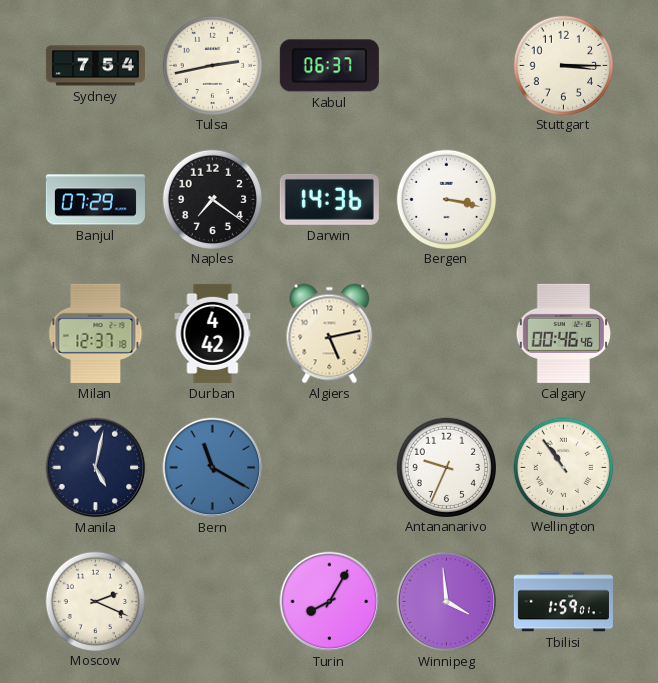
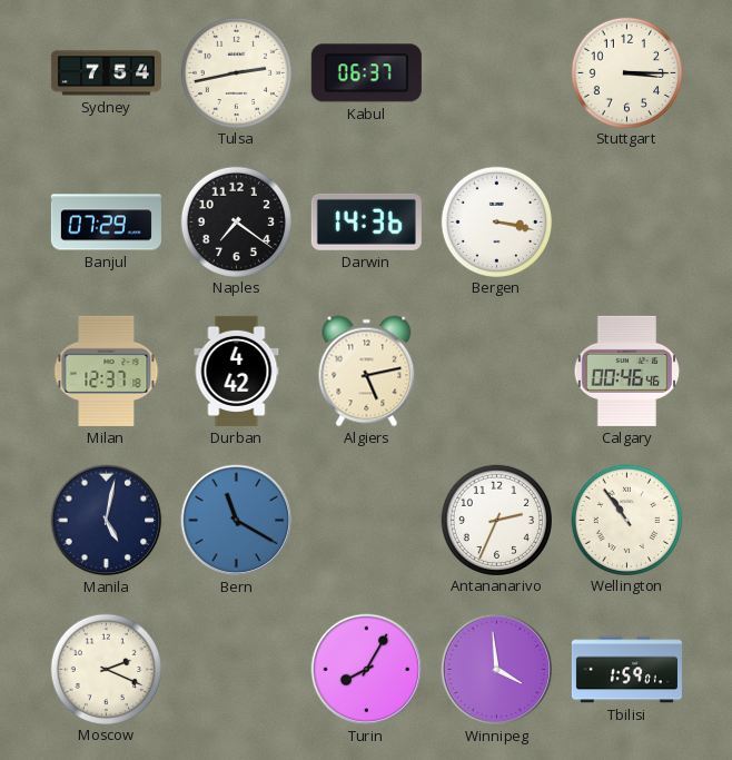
Antananarivo: 9:34 -> 2:34
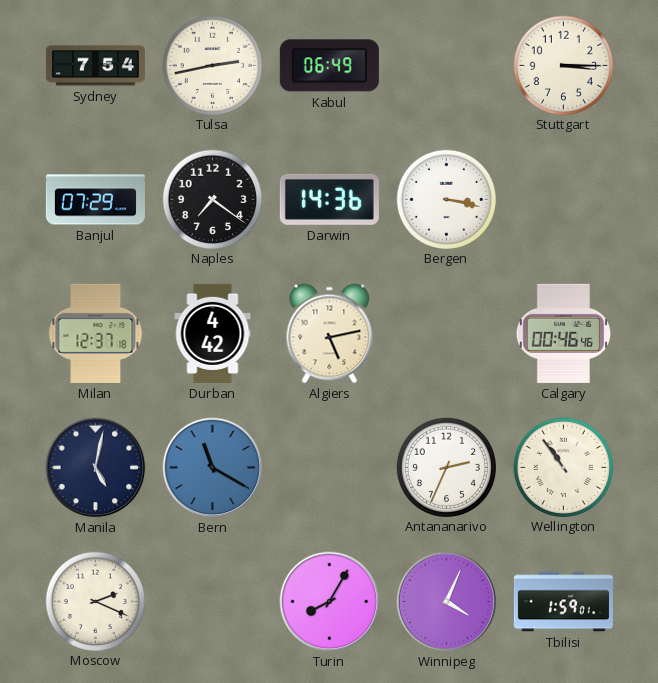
Kabul: 06:37 -> 06:49
Winnipeg: 3:59 -> 4:04
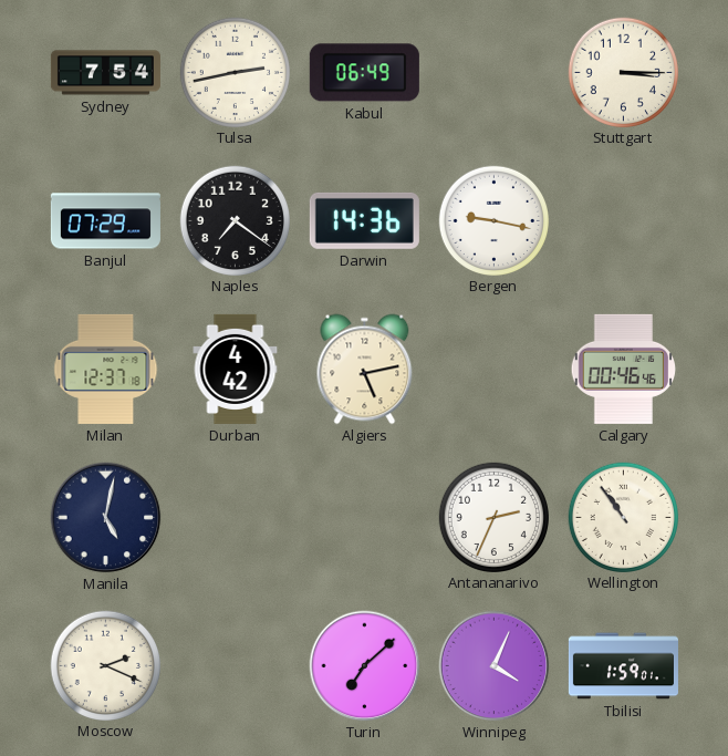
Bergen: 3:17 -> 9:17
Bern: 11:20 -> none
Turin: 8:05 -> 7:08
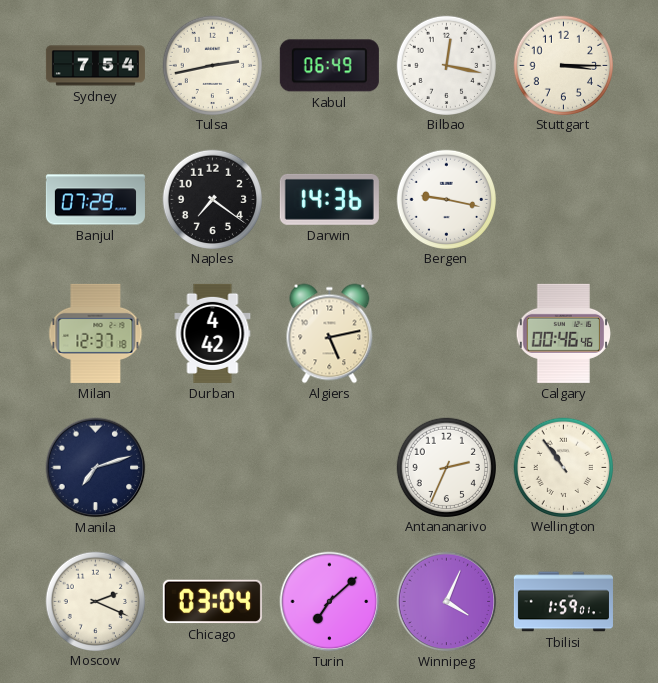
Bilbao: none -> 12:17
Manila: 5:02 -> 7:12
Chicago: none -> 03:04
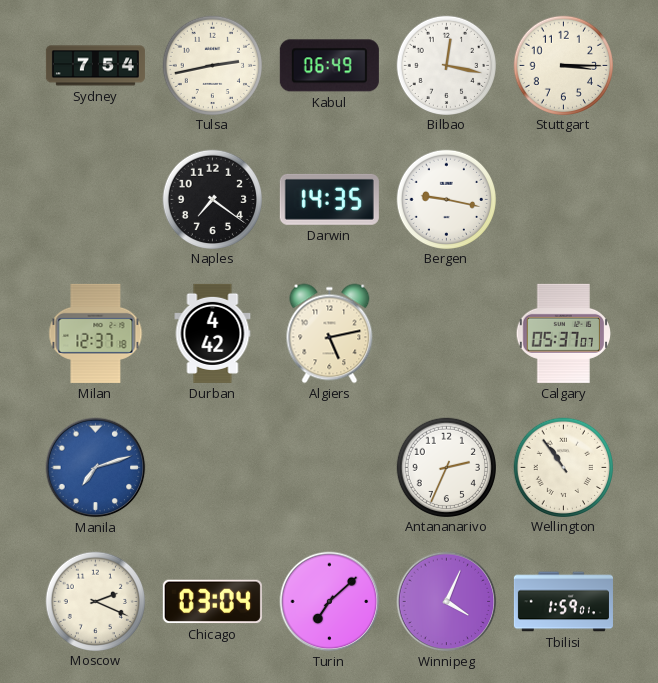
Banjul: 07:29 -> none
Darwin: 14:36 -> 14:35
Calgary: 00:46 -> 05:37
Manila dial: navy -> blue
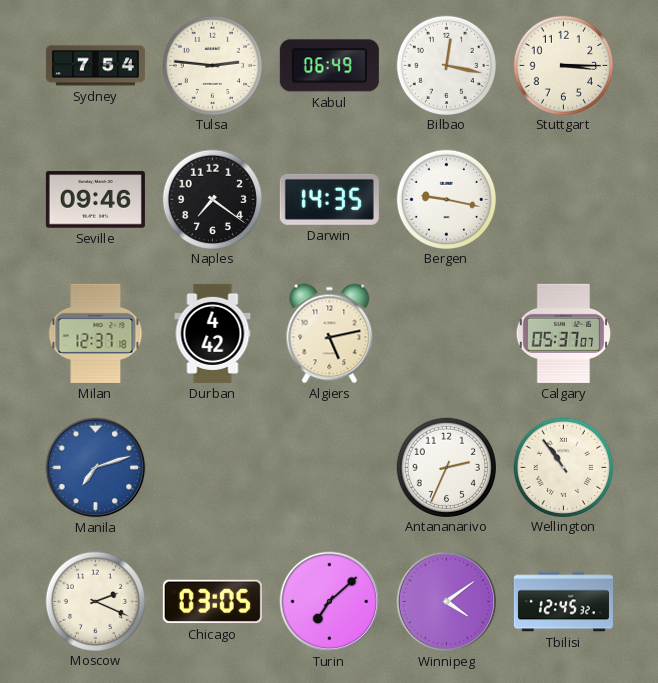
Tulsa: 2:43 -> 2:46
Seville: none -> 09:46
Chicago: 03:04 -> 03:05
Winnipeg: 4:04 -> 4:09
Tbilisi: 1:59 -> 12:45
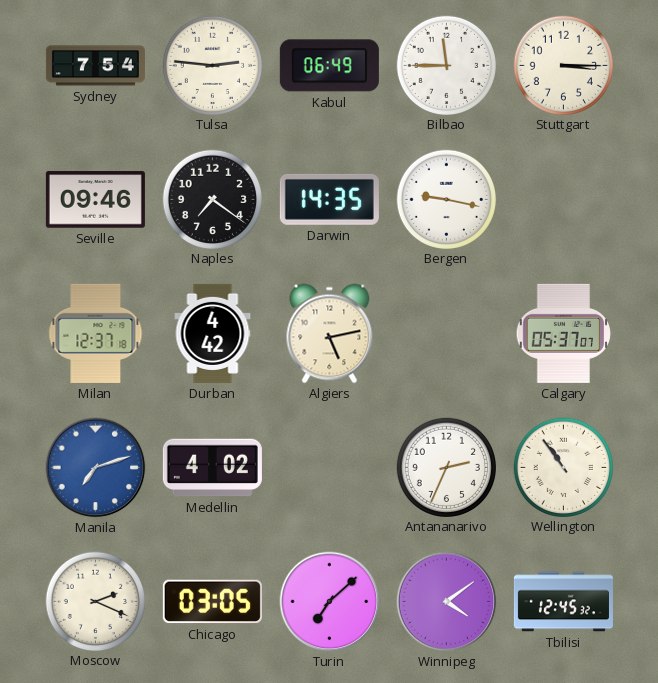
Bilbao: 12:17 -> 11:45
Medellin: none -> 4:02
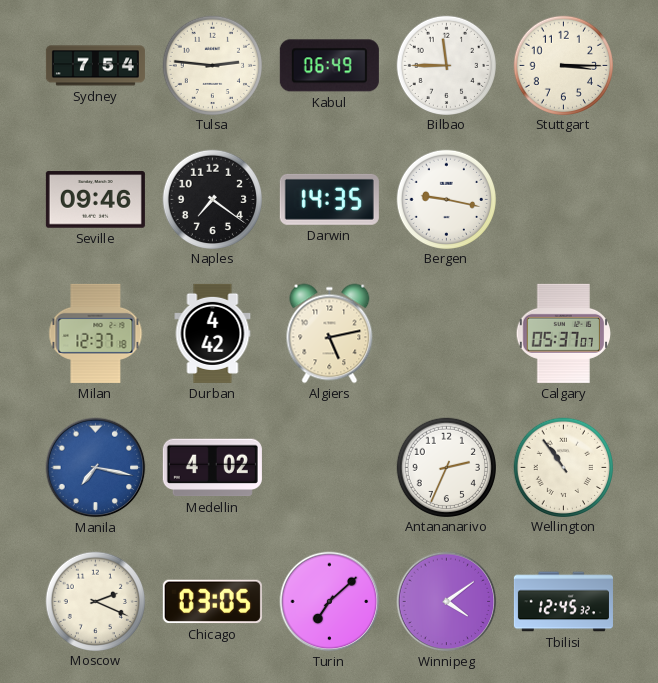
Manila: 7:12 -> 7:17
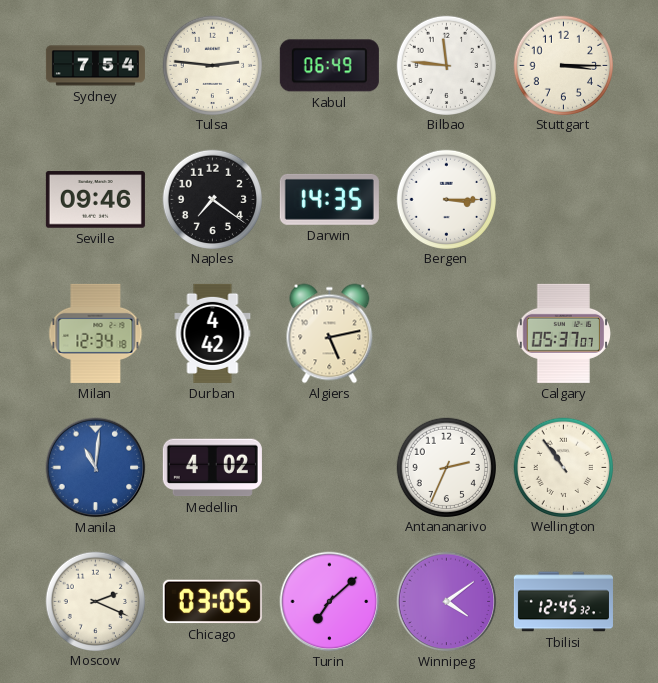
Bilbao: 11:45 -> 11:46
Bergen: 9:17 -> 3:15
Milan: 12:37 -> 12:34
Manila: 7:17 -> 11:01
